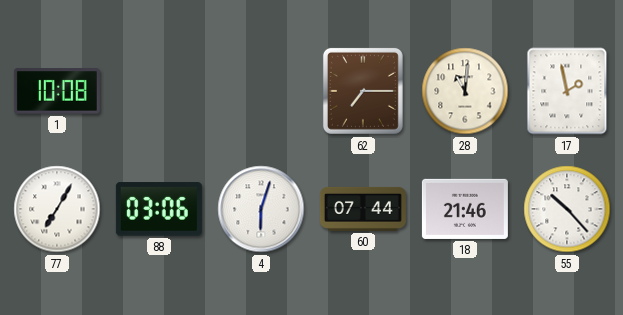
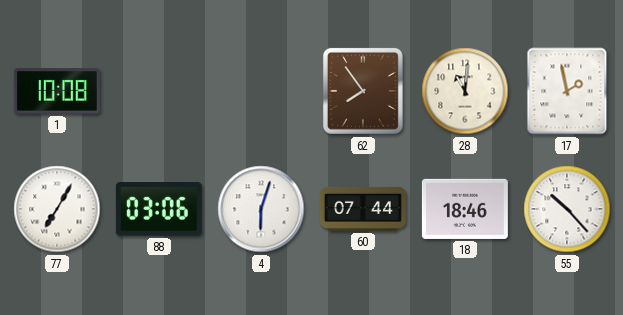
62: 7:15 -> 7:54
18: 21:46 -> 18:46
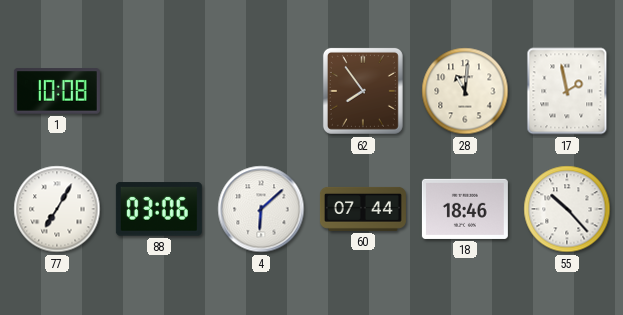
4: 6:03 -> 6:08
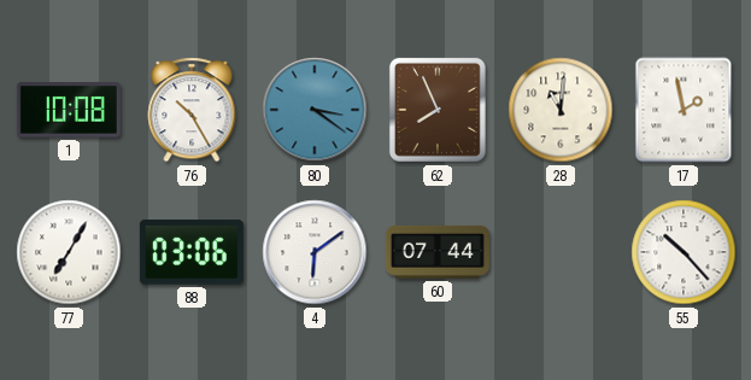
76: none -> 10:25
80: none -> 3:21
62: 7:54 -> 7:56
4: 6:08 -> 6:09
18: 18:46 -> none
